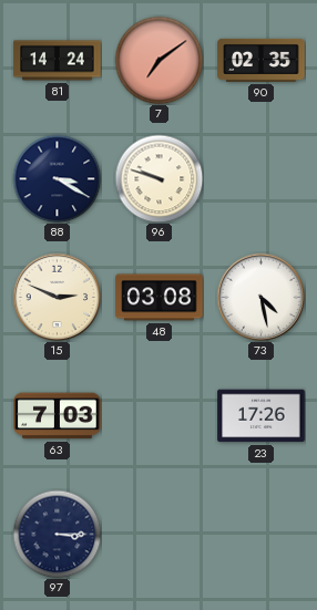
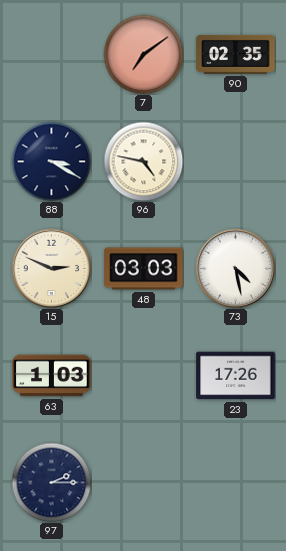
81: 14:24 -> none
96: 9:48 -> 4:47
48: 03:08 -> 03:03
63: 7:03 -> 1:03
97: 3:15 -> 2:15
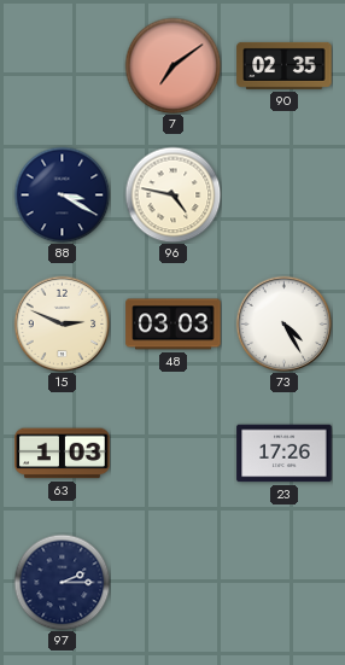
73: 4:28 -> 4:25
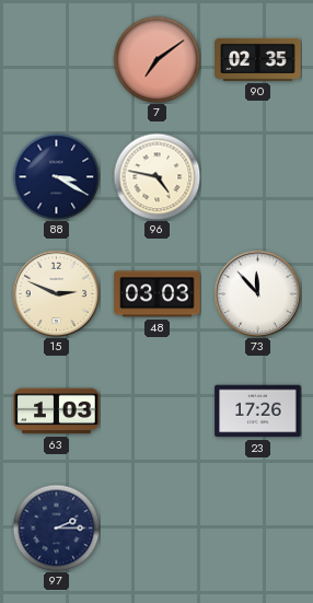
73: 4:25 -> 11:53
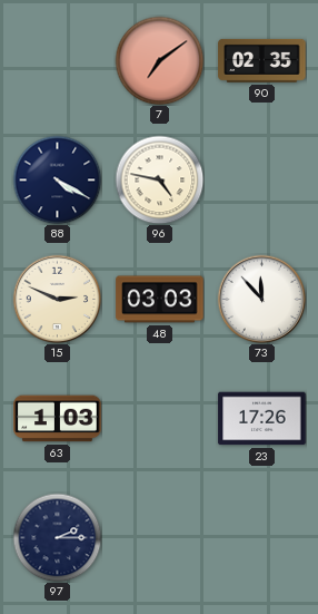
88: 3:20 -> 4:20
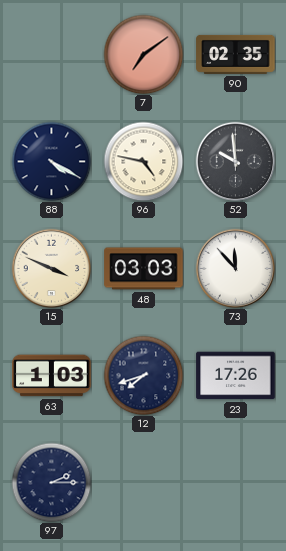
52: none -> 9:59
15: 2:49 -> 3:49
12: none -> 7:42
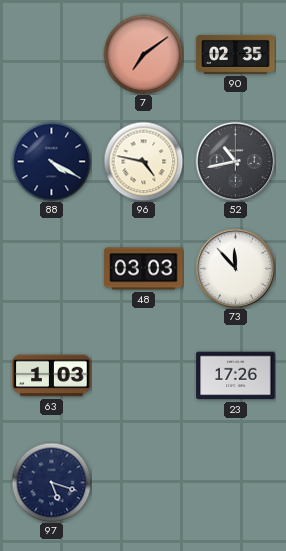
52: 9:59 -> 10:43
15: 3:49 -> none
12: 7:42 -> none
97: 2:15 -> 5:18
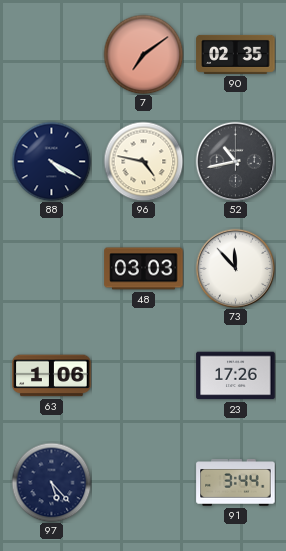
63: 1:03 -> 1:06
97: 5:18 -> 5:23
91: none -> 3:44
